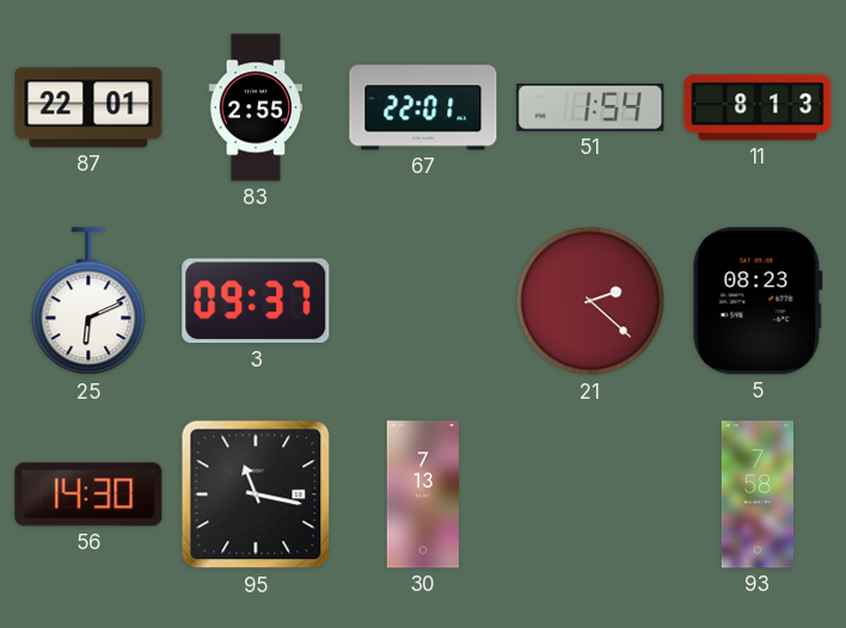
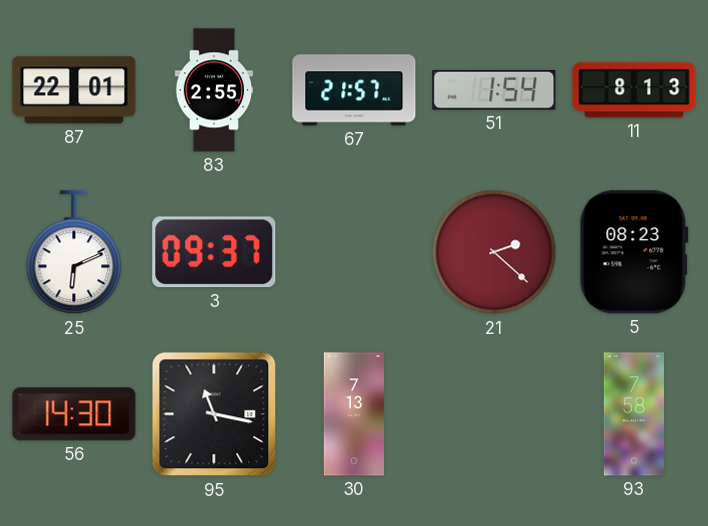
67: 22:01 -> 21:57
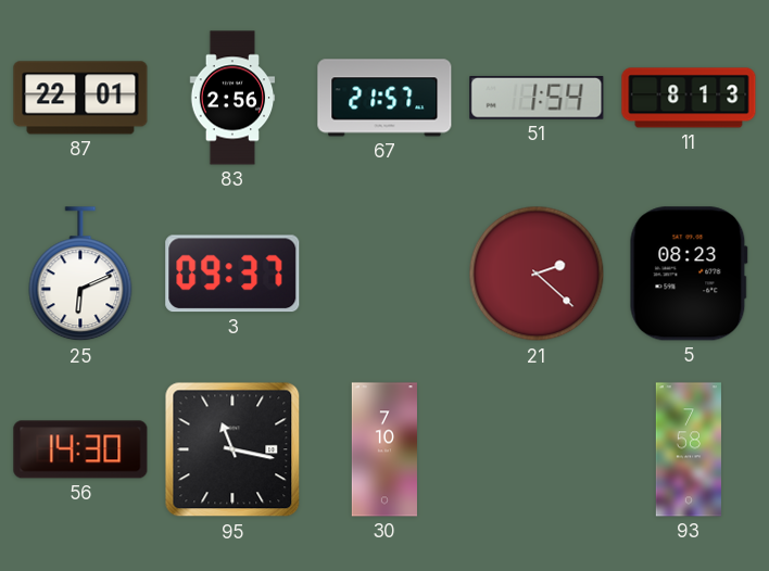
83: 2:55 -> 2:56
30: 7:13 -> 7:10
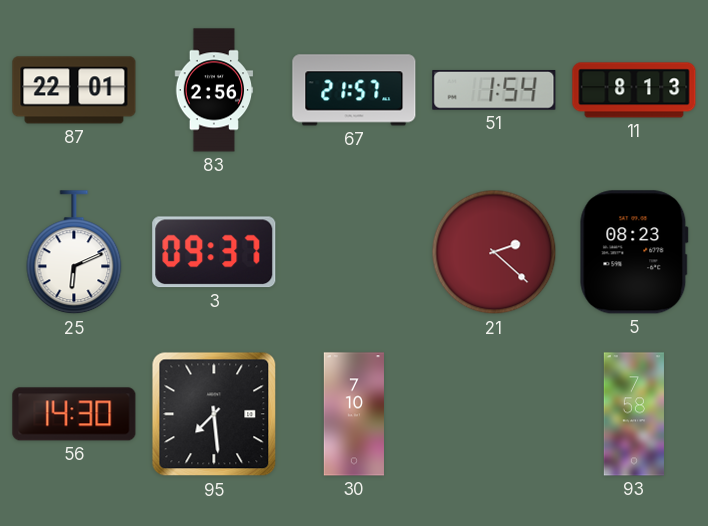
95: 11:17 -> 7:29
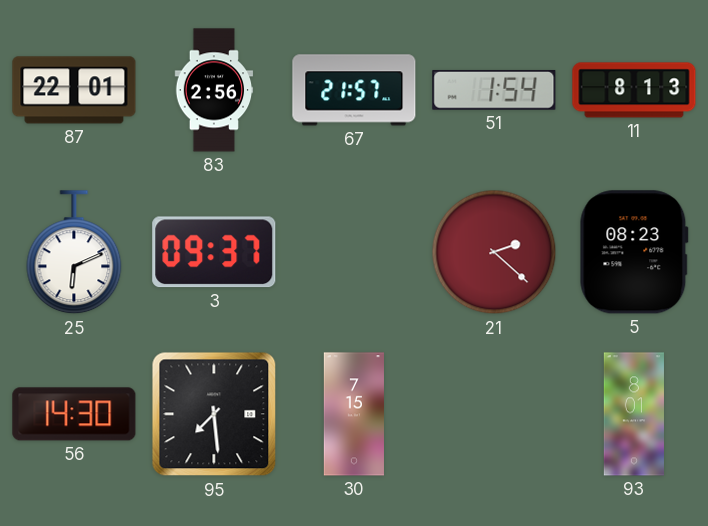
30: 7:10 -> 7:15
93: 7:58 -> 8:01
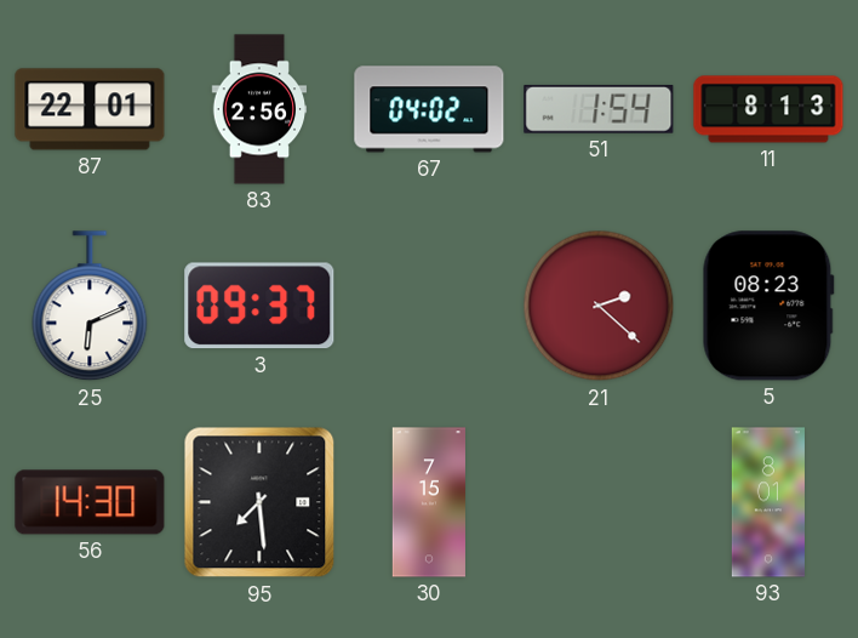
67: 21:57 -> 04:02
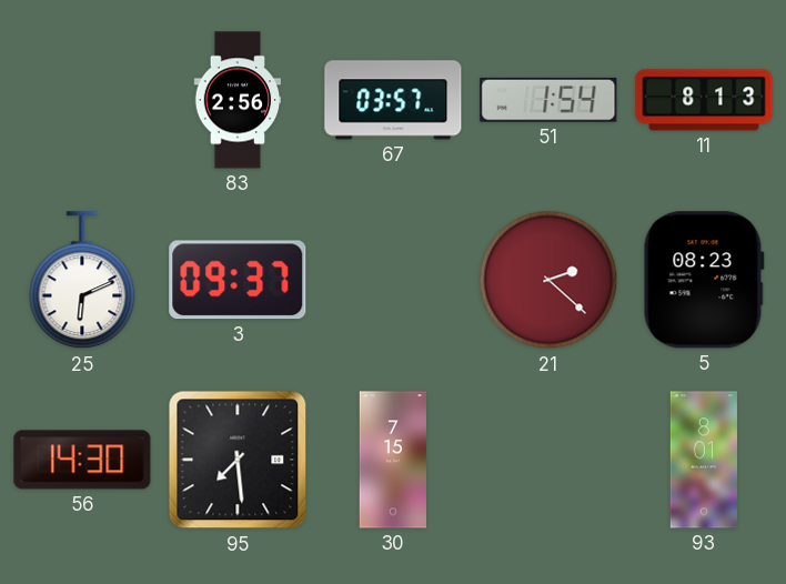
87: 22:01 -> none
67: 04:02 -> 03:57
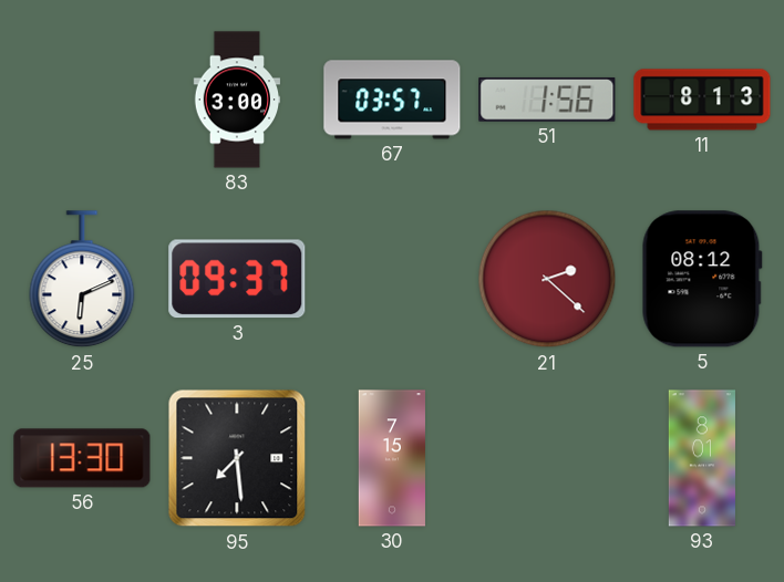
83: 2:56 -> 3:00
51: 1:54 -> 1:56
5: 08:23 -> 08:12
56: 14:30 -> 13:30
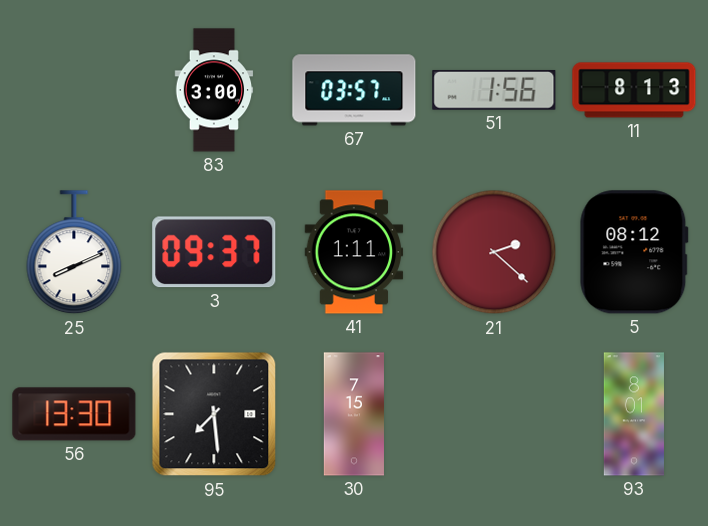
25: 6:11 -> 8:11
41: none -> 1:11
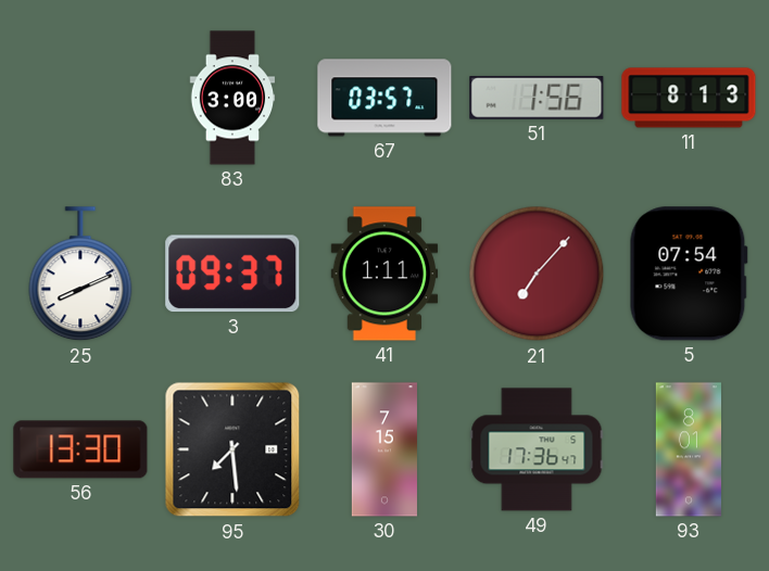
21: 2:22 -> 7:07
5: 08:12 -> 07:54
49: none -> 17:36
